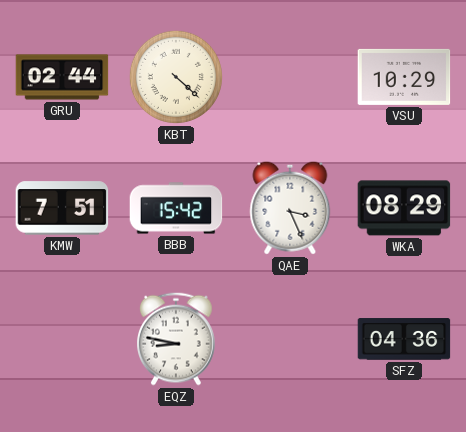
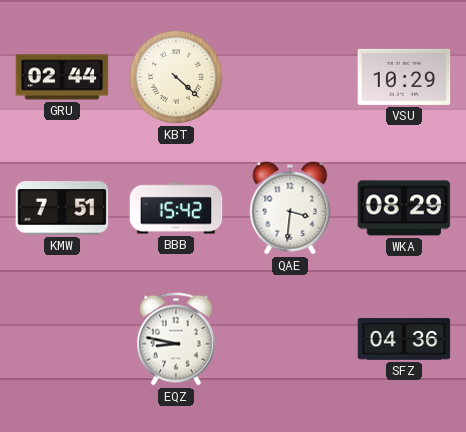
QAE: 3:26 -> 3:31
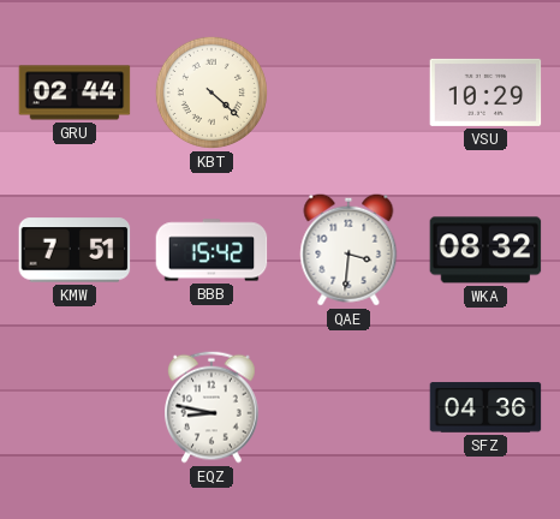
WKA: 08:29 -> 08:32
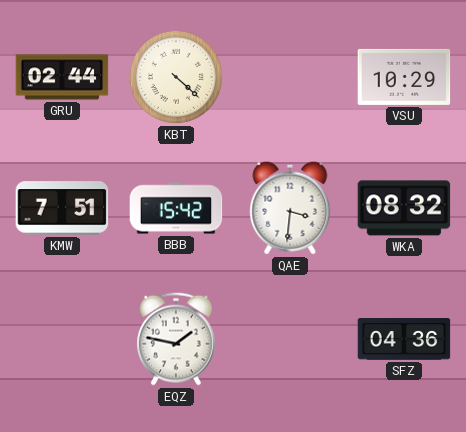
EQZ: 8:47 -> 1:47
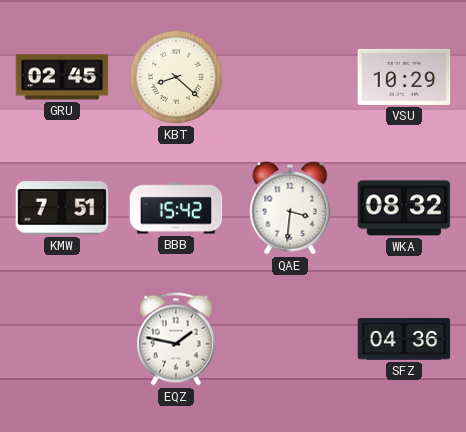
GRU: 02:44 -> 02:45
KBT: 4:22 -> 8:22
